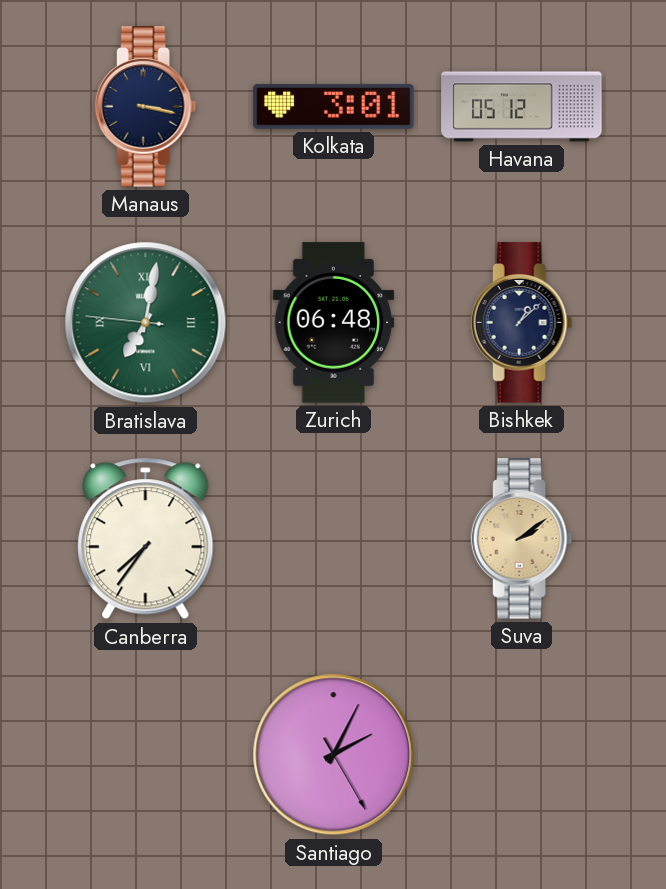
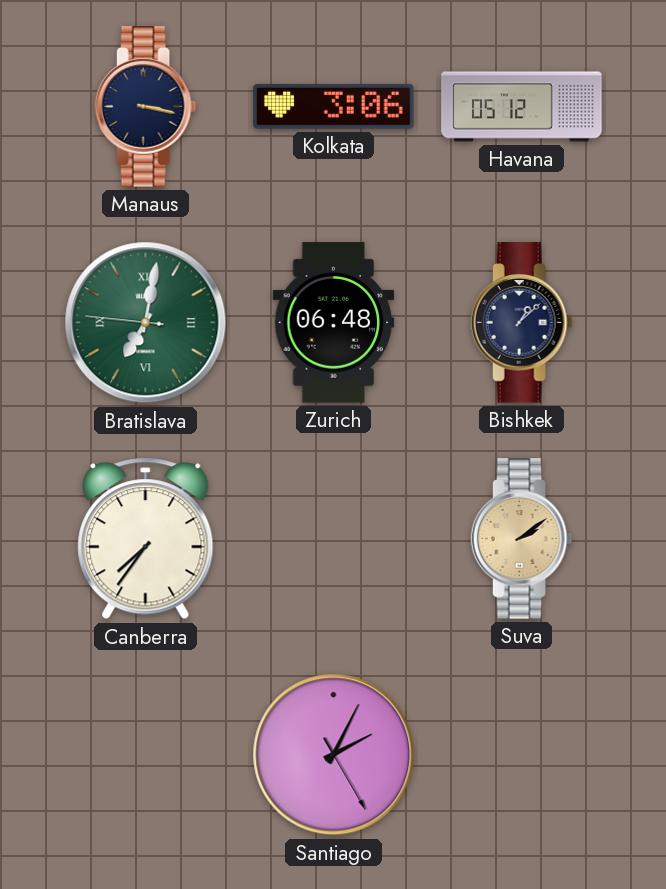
Kolkata: 3:01 -> 3:06
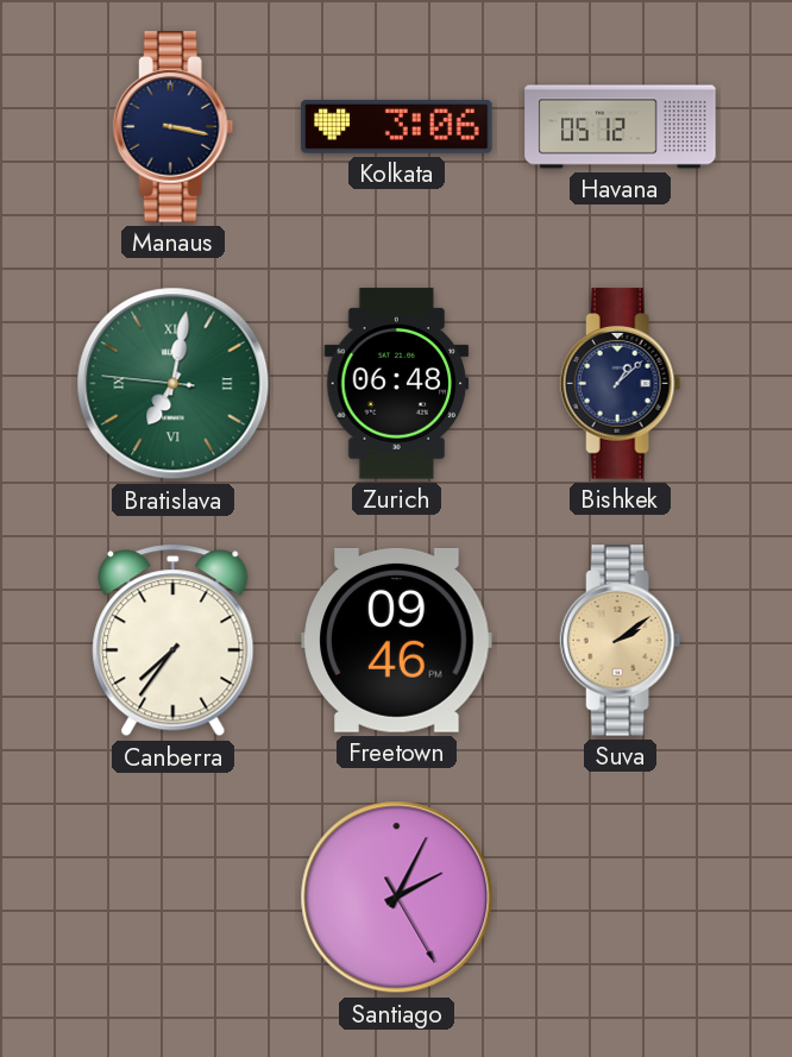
Freetown: none -> 09:46
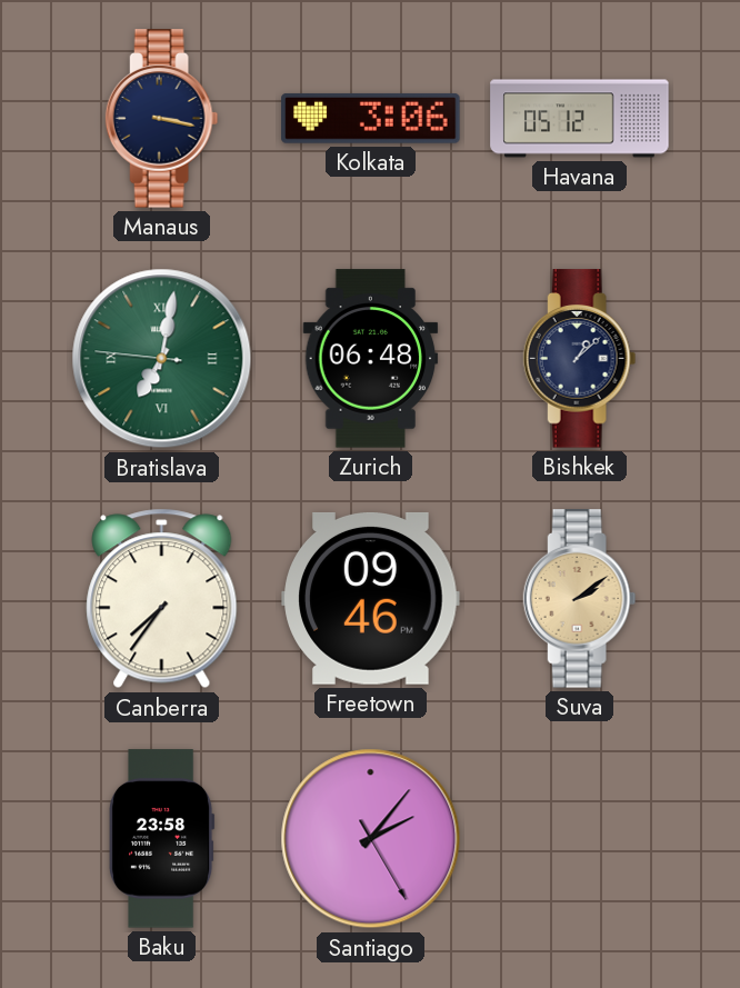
Baku: none -> 23:58
Santiago: 2:04 -> 2:06
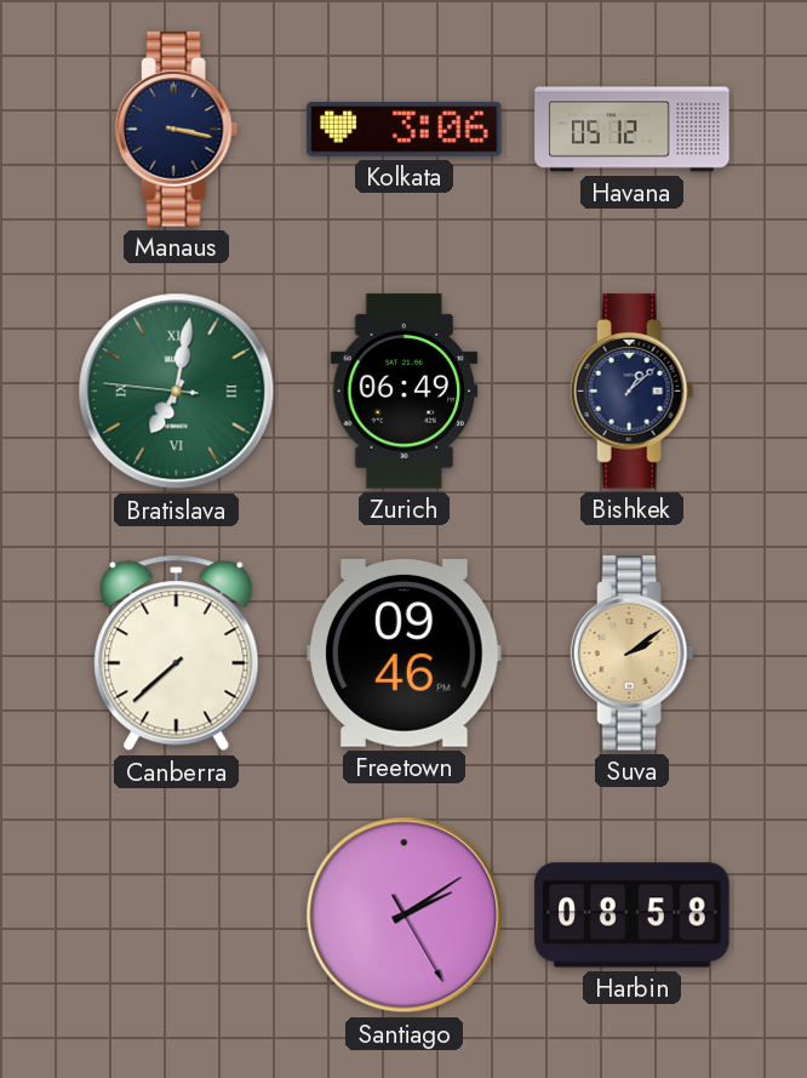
Zurich: 06:48 -> 06:49
Canberra: 7:36 -> 7:38
Baku: 23:58 -> none
Santiago: 2:06 -> 2:09
Harbin: none -> 08:58
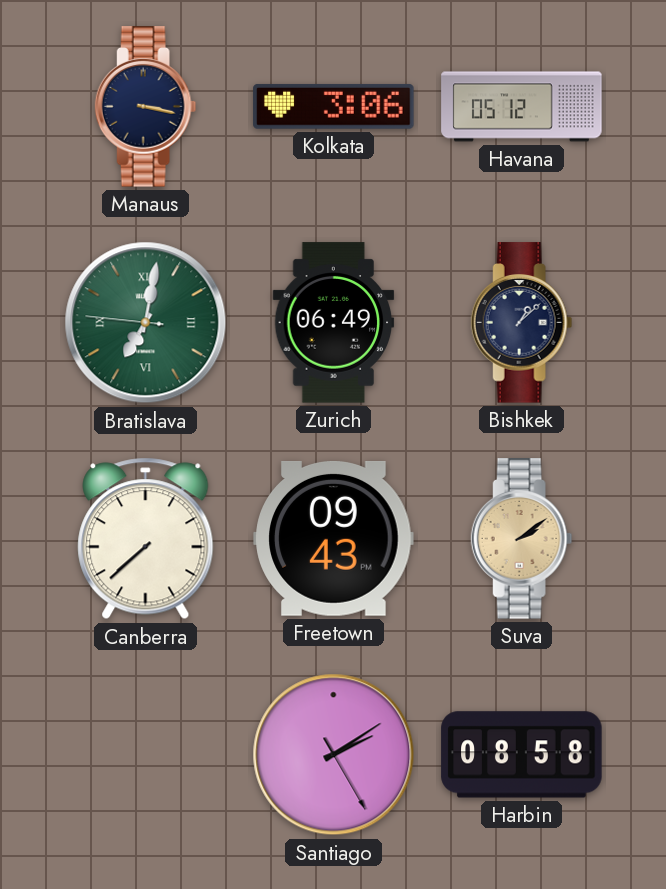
Freetown: 09:46 -> 09:43
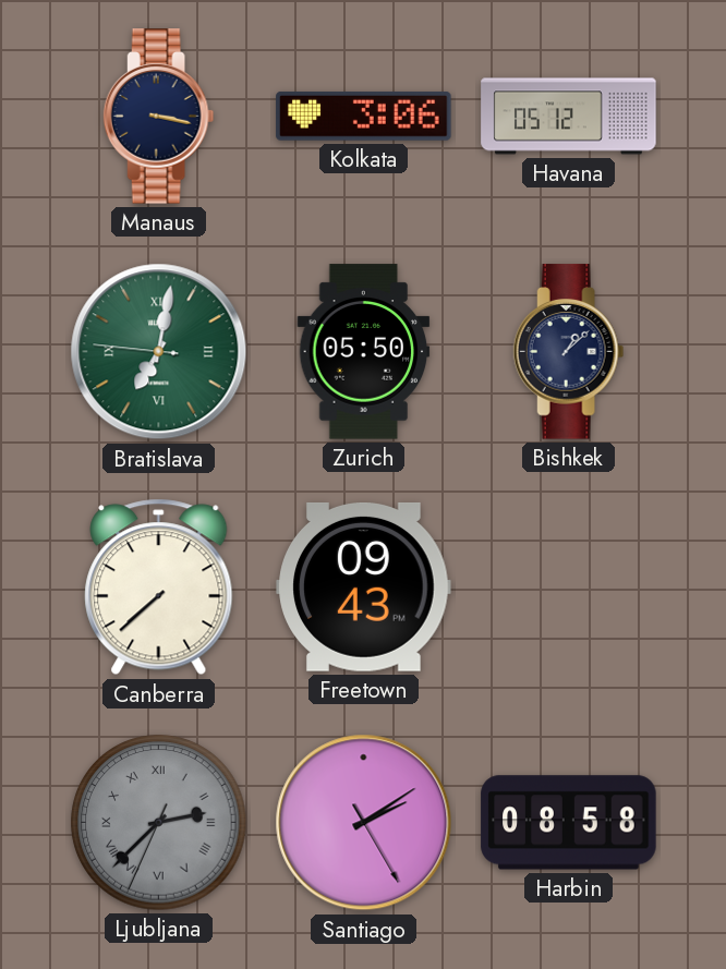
Zurich: 06:49 -> 05:50
Suva: 2:09 -> none
Ljubljana: none -> 2:37
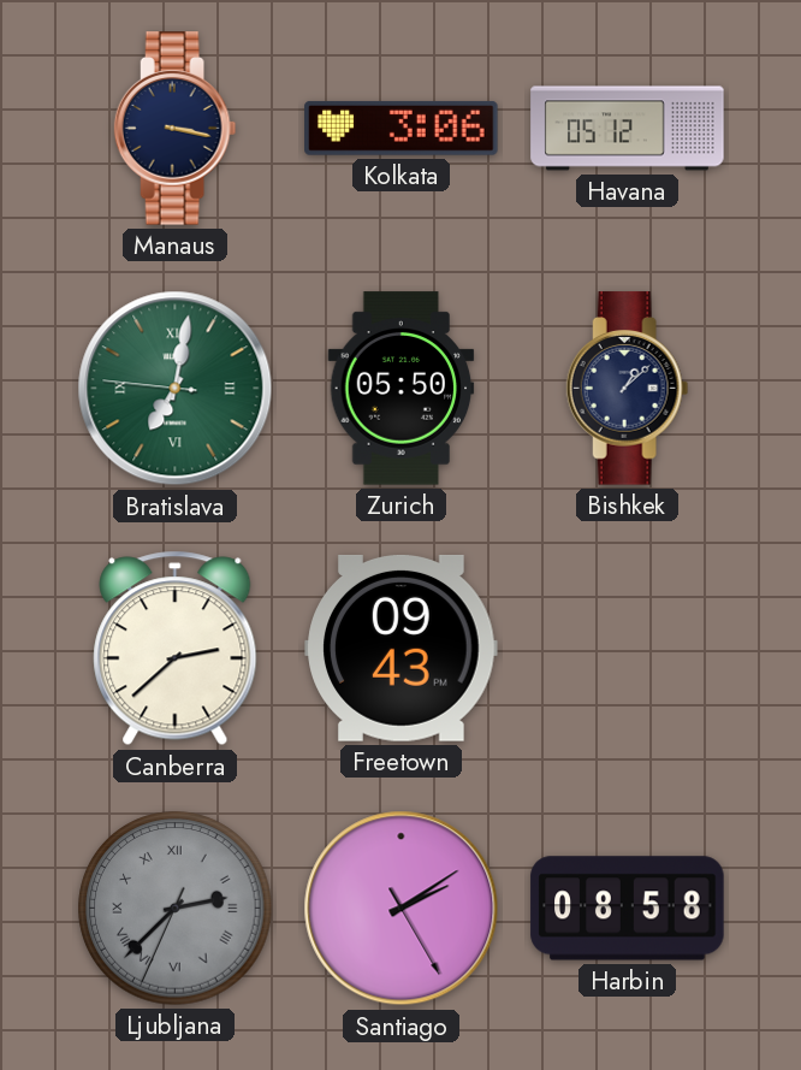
Canberra: 7:38 -> 2:38
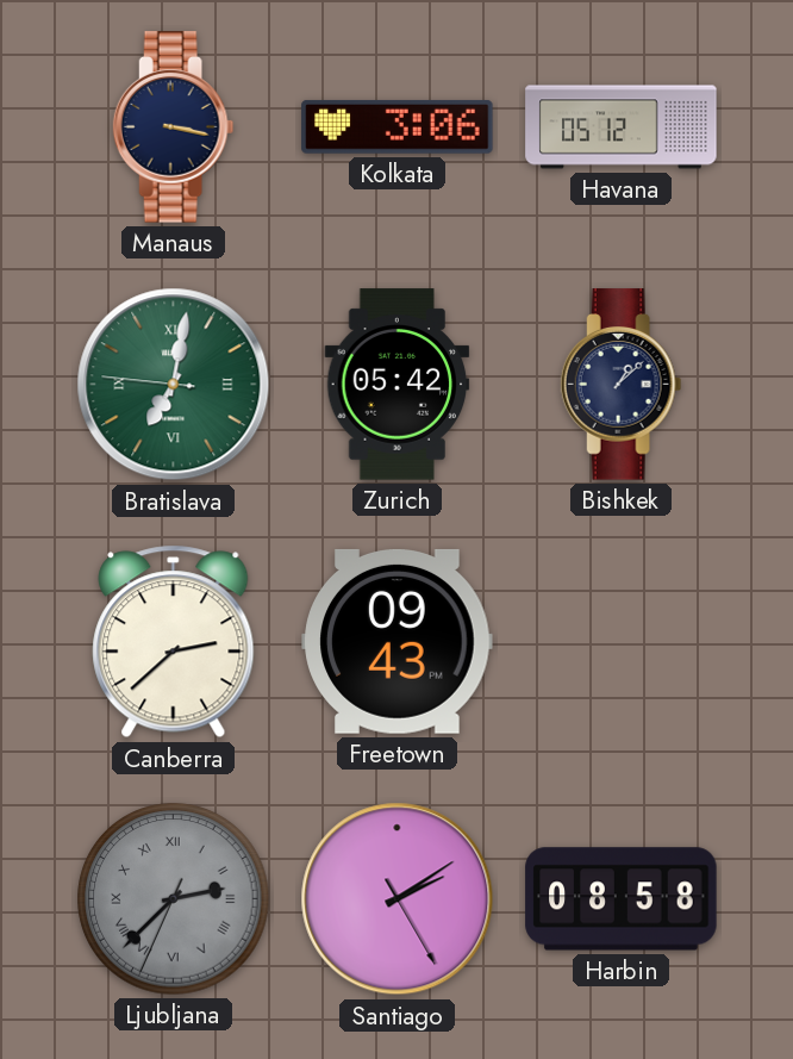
Zurich: 05:50 -> 05:42
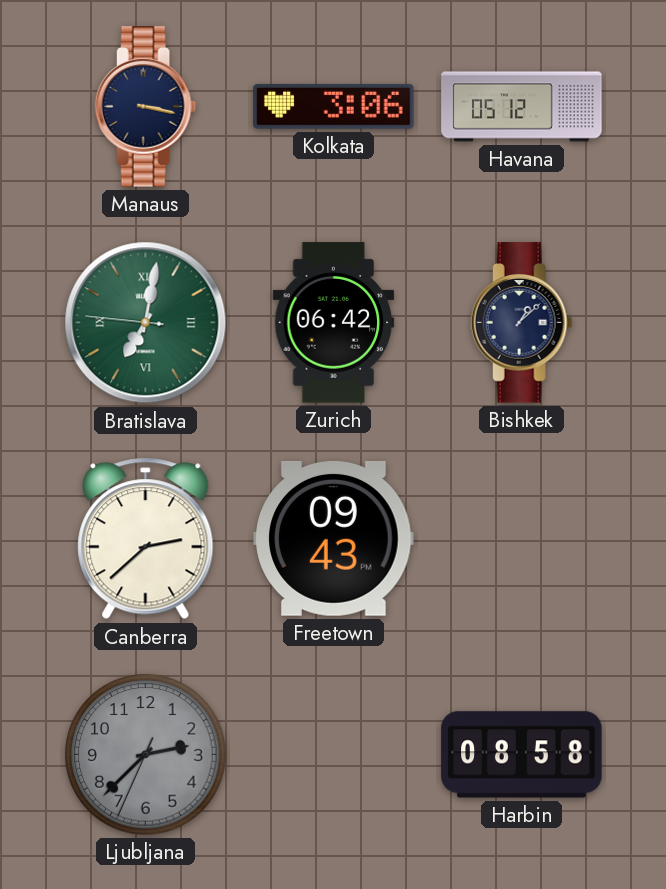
Zurich: 05:42 -> 06:42
Ljubljana numerals: Roman -> Arabic
Santiago: 2:09 -> none
